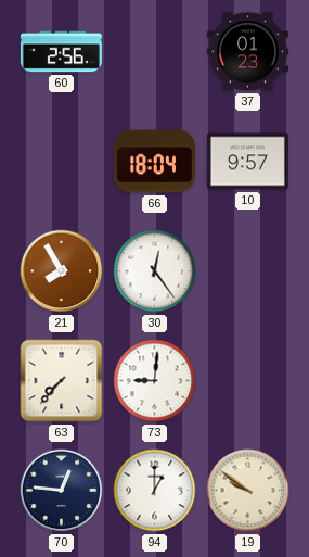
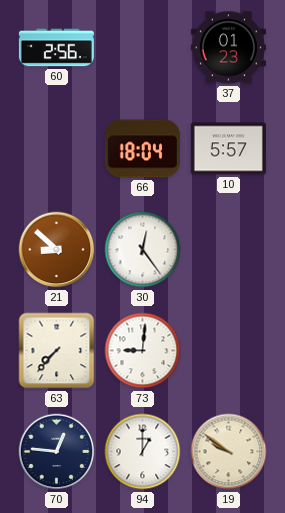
10: 9:57 -> 5:57
21: 7:55 -> 8:52
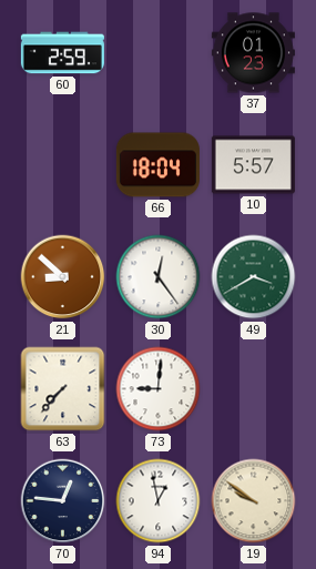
60: 2:56 -> 2:59
49: none -> 3:40
94: 1:00 -> 12:58
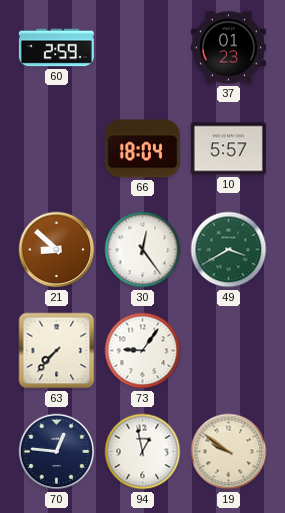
73: 9:01 -> 9:06
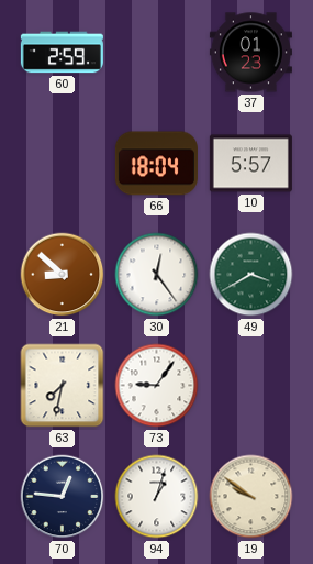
63: 7:37 -> 7:32
94: 12:58 -> 1:03
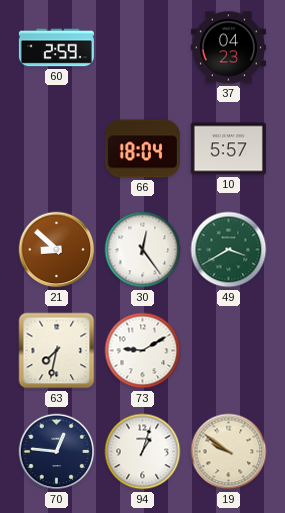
37: 01:23 -> 04:23
73: 9:06 -> 9:10
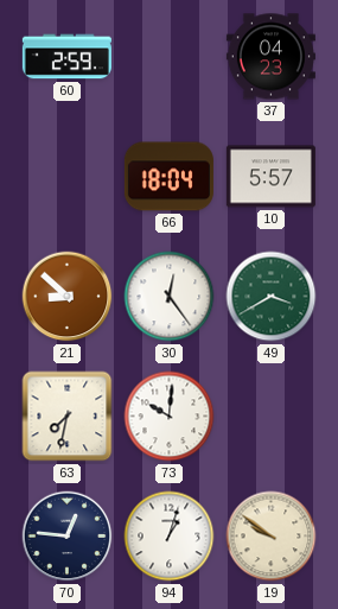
73: 9:10 -> 10:01
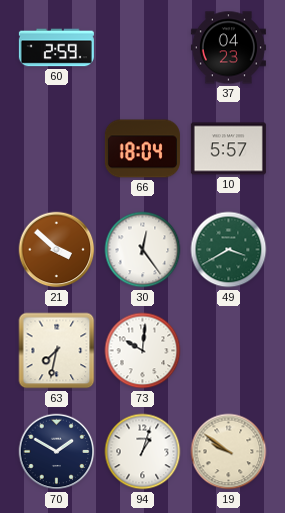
21: 8:52 -> 3:52
70: 12:46 -> 1:50
